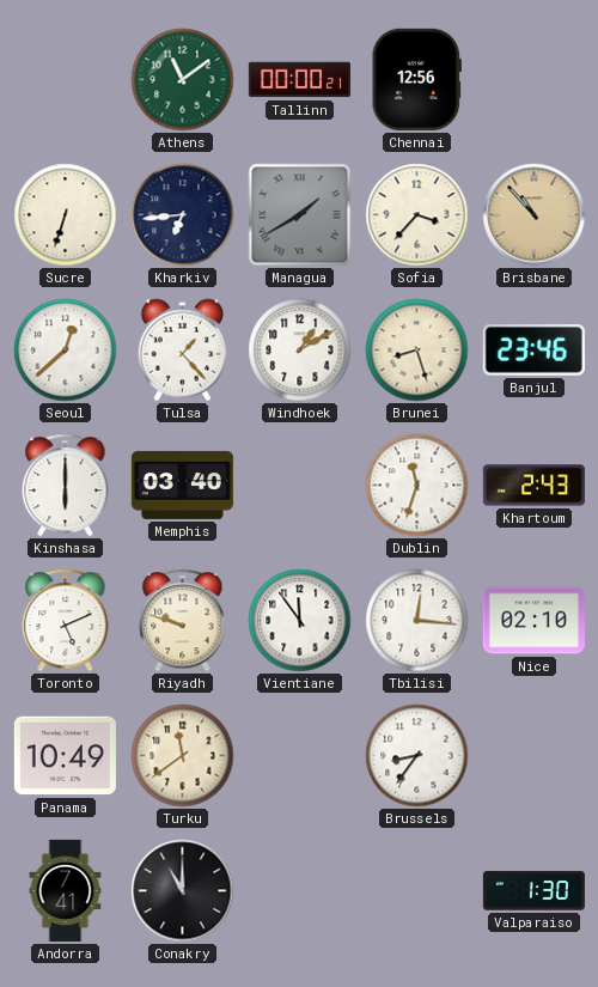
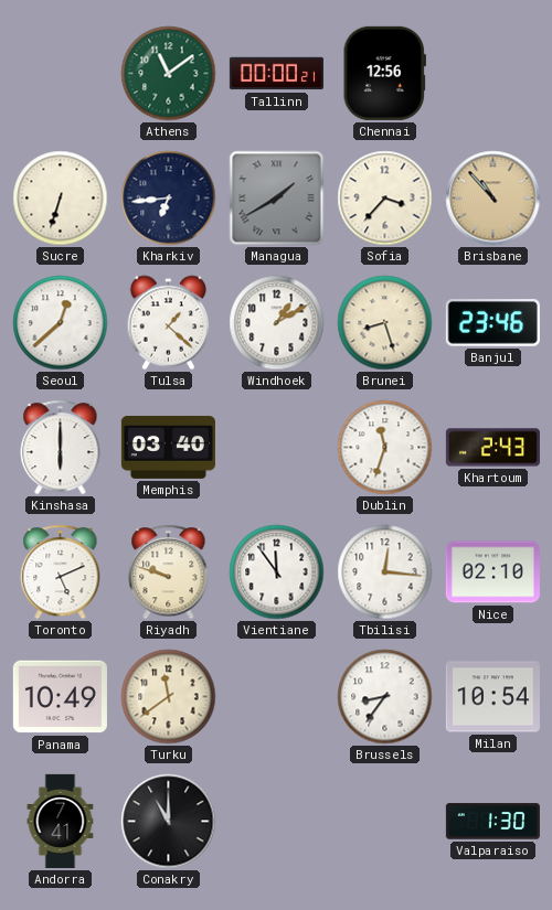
Tulsa: 1:23 -> 1:22
Milan: none -> 10:54
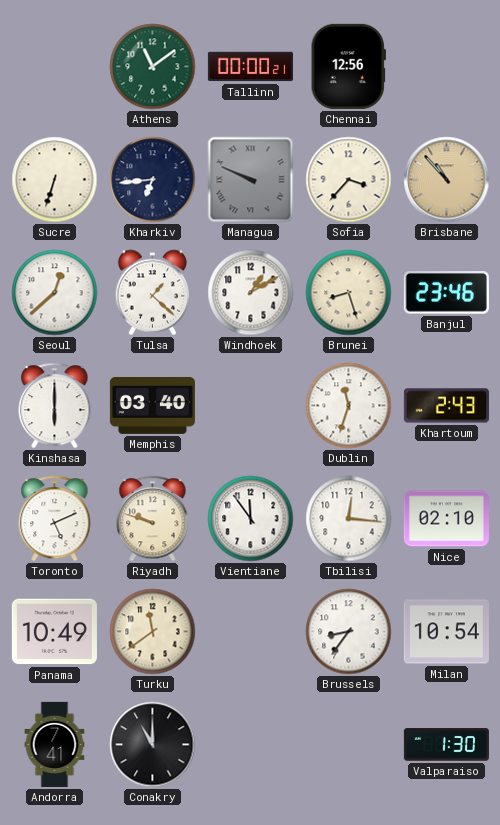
Managua: 1:40 -> 9:49
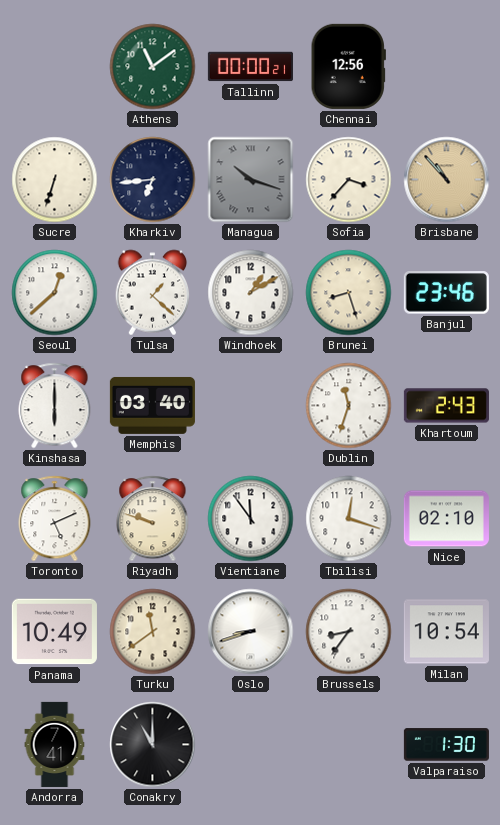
Managua: 9:49 -> 10:18
Tbilisi: 12:16 -> 12:18
Oslo: none -> 8:42
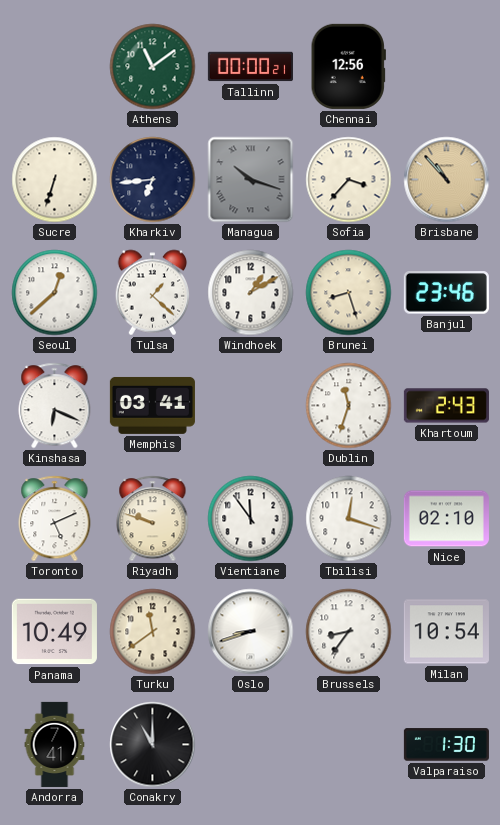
Kinshasa: 6:00 -> 6:19
Memphis: 03:40 -> 03:41
